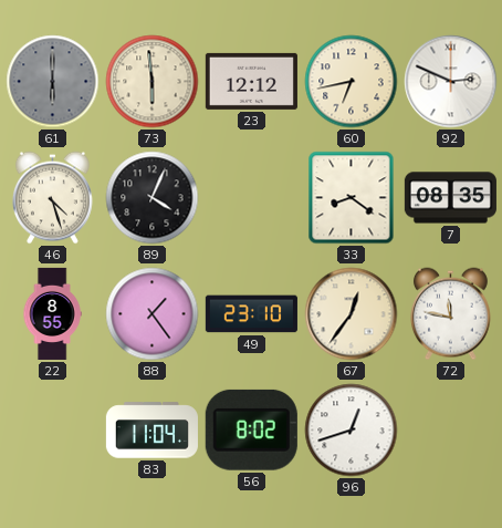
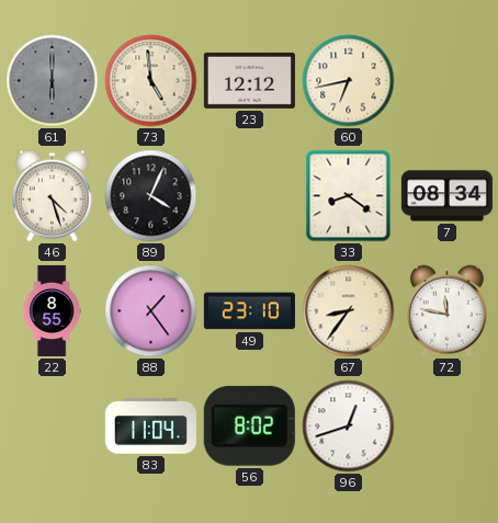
73: 5:59 -> 4:59
92: 2:49 -> none
7: 08:35 -> 08:34
67: 12:36 -> 8:36
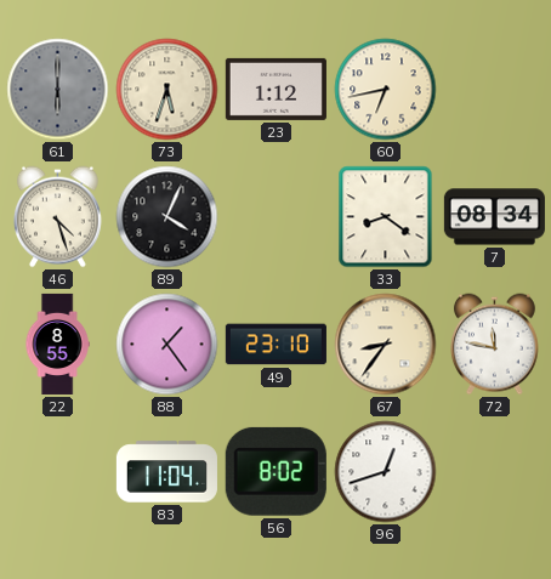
73: 4:59 -> 5:33
23: 12:12 -> 1:12
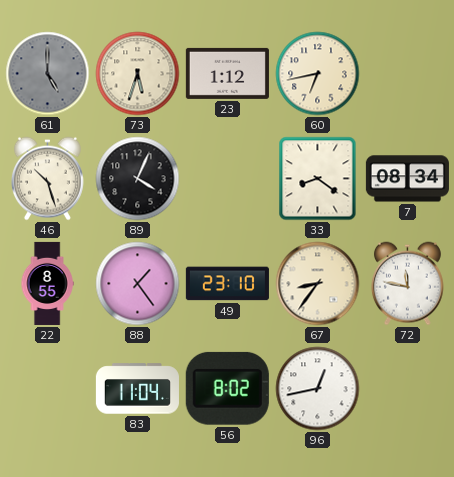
61: 6:00 -> 5:00
46: 4:27 -> 10:27
96: 12:42 -> 12:43
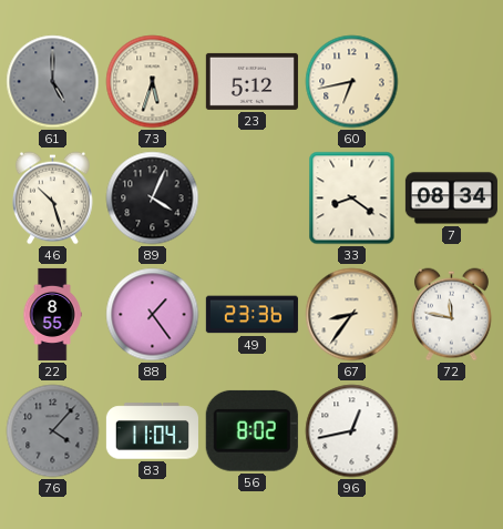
23: 1:12 -> 5:12
49: 23:10 -> 23:36
76: none -> 4:07
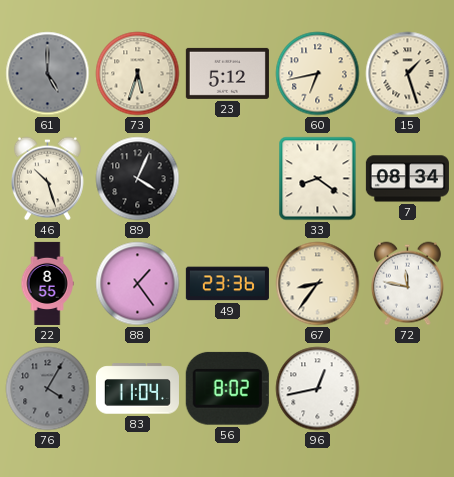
15: none -> 1:27
76: 4:07 -> 4:05
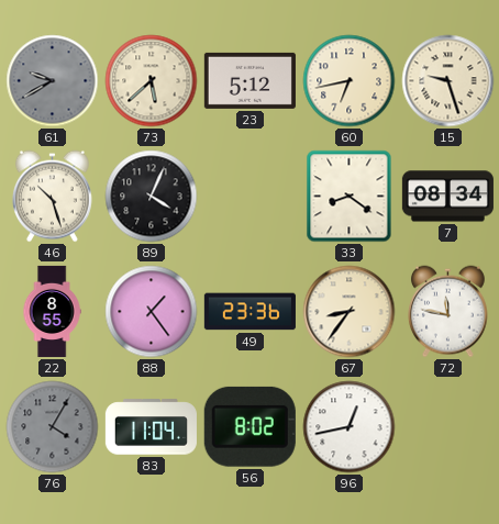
61: 5:00 -> 9:40
73: 5:33 -> 5:38
15: 1:27 -> 9:27
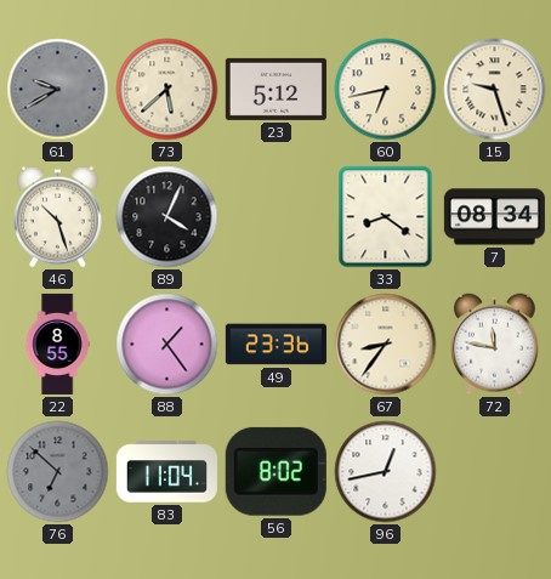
76: 4:05 -> 6:52
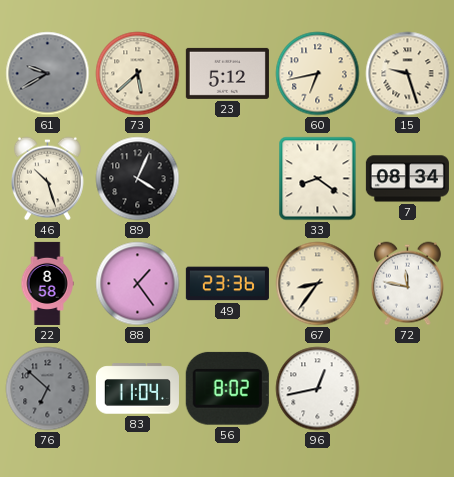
22: 8:55 -> 8:58
